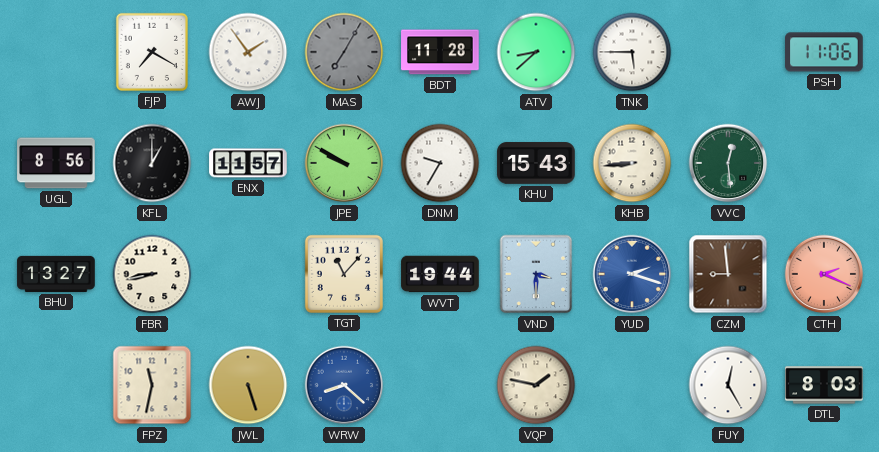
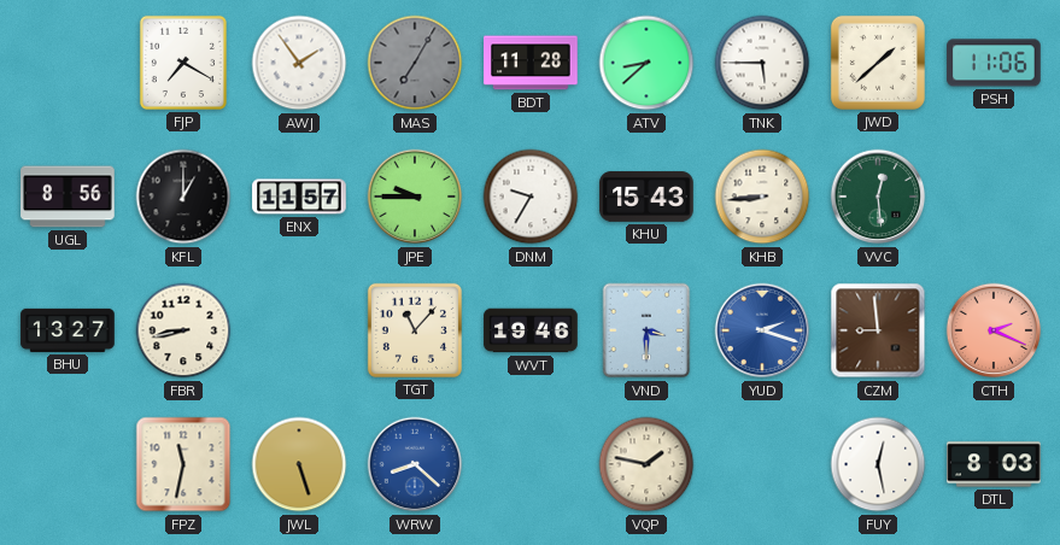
JWD: none -> 1:38
JPE: 9:50 -> 9:45
WVT: 19:44 -> 19:46
FUY: 12:25 -> 12:28
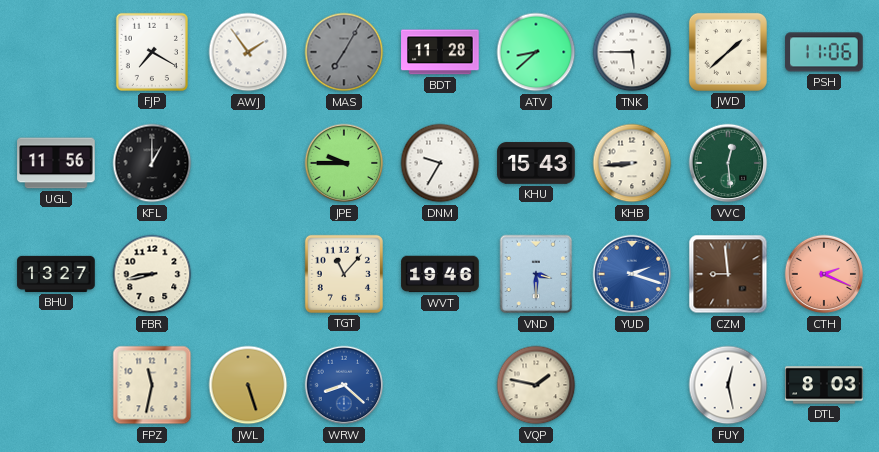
UGL: 8:56 -> 11:56
ENX: 11:57 -> none
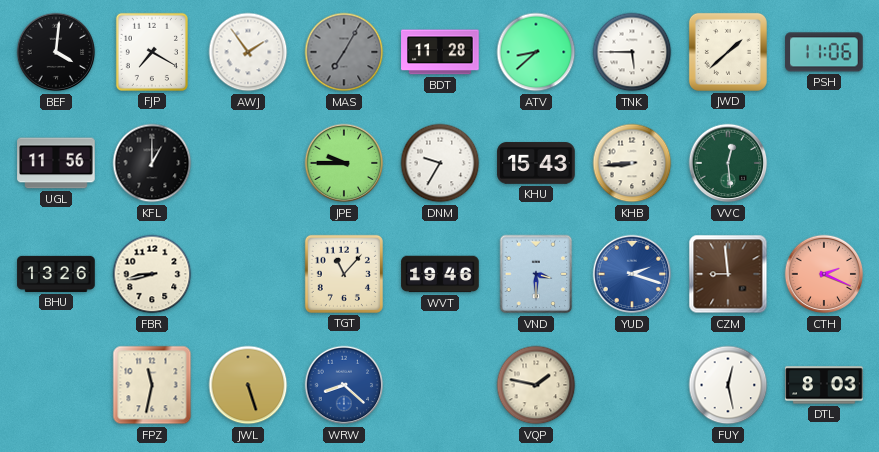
BEF: none -> 4:01
BHU: 13:27 -> 13:26
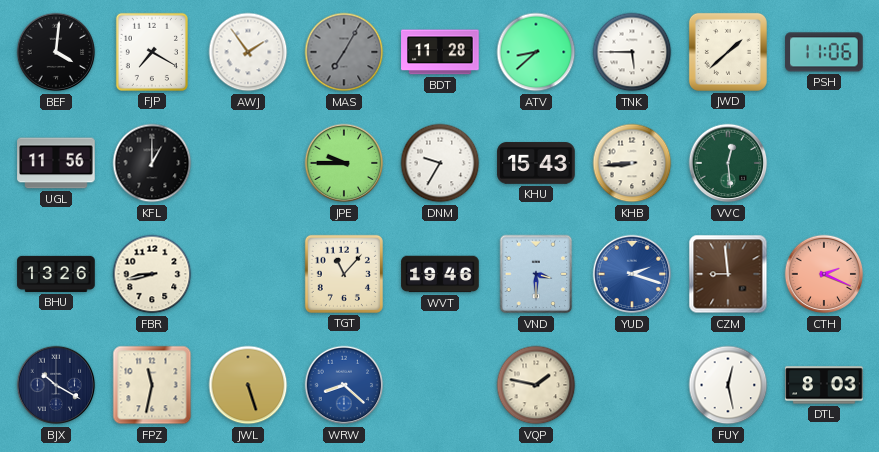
BJX: none -> 10:20
